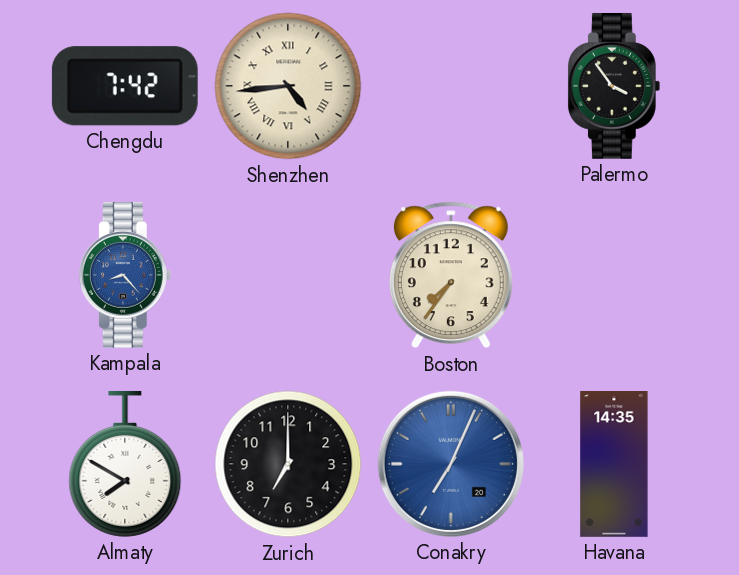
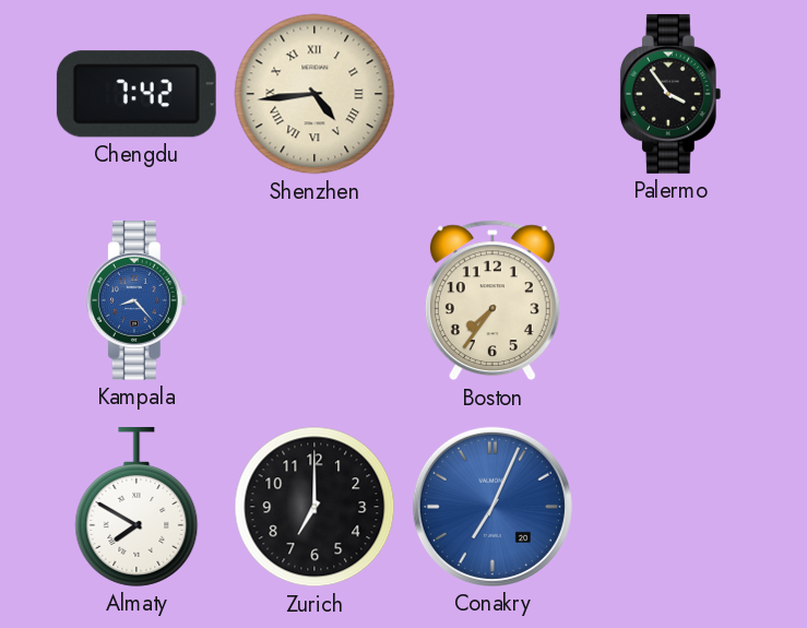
Havana: 14:35 -> none
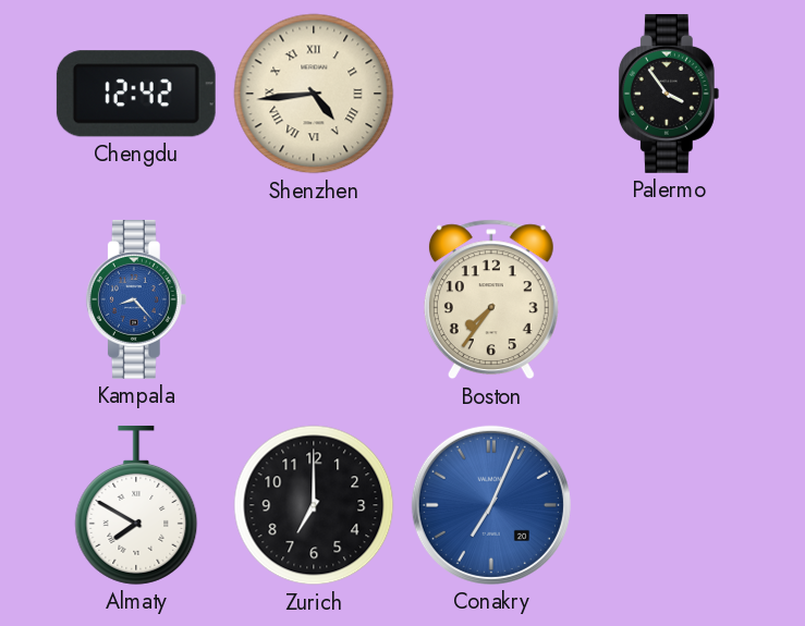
Chengdu: 7:42 -> 12:42
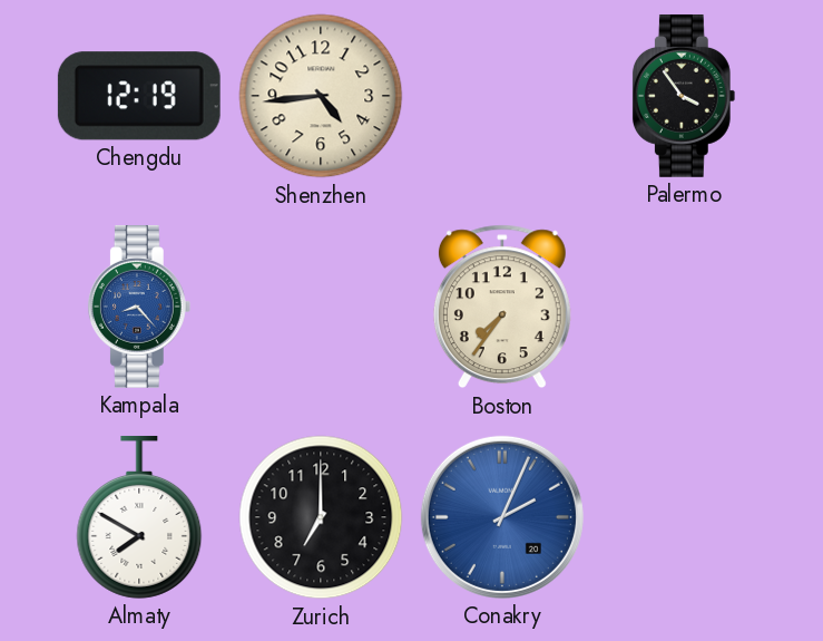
Chengdu: 12:42 -> 12:19
Shenzhen numerals: Roman -> Arabic
Conakry: 7:04 -> 2:04
